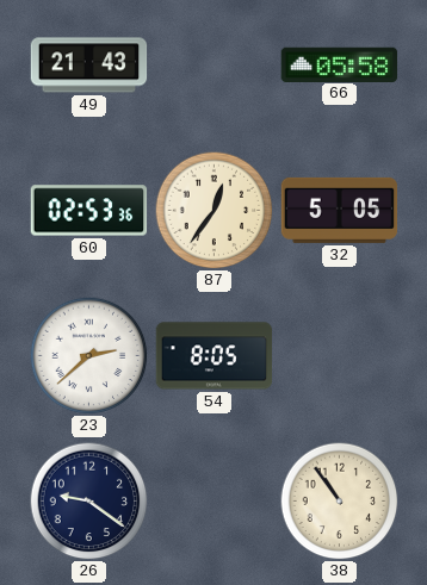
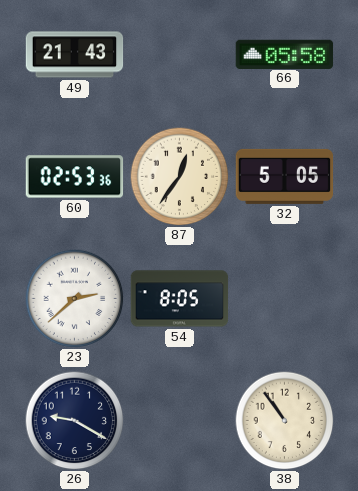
26: 9:21 -> 9:20
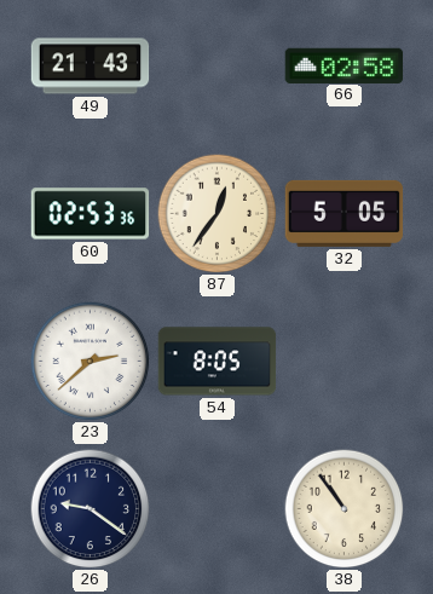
66: 05:58 -> 02:58
26: 9:20 -> 9:21
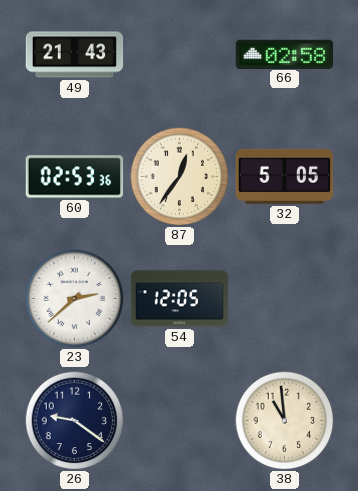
54: 8:05 -> 12:05
38: 10:54 -> 10:59
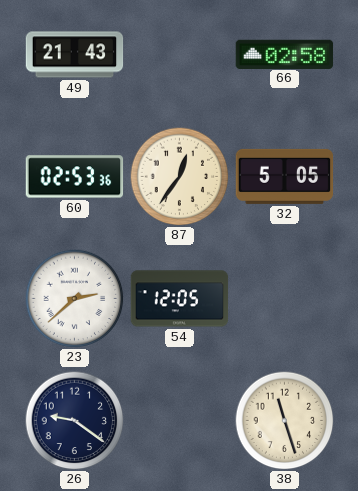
38: 10:59 -> 11:27
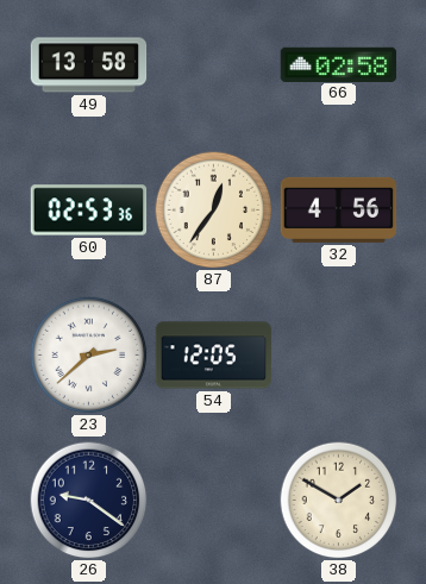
49: 21:43 -> 13:58
32: 5:05 -> 4:56
38: 11:27 -> 1:50
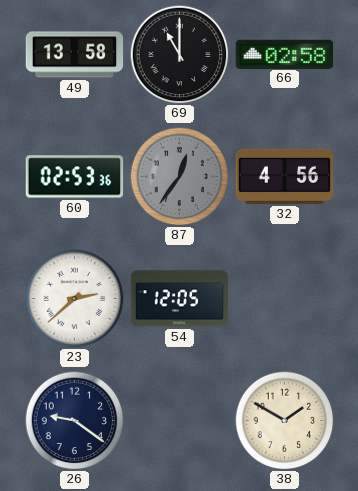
69: none -> 11:00
87 dial: cream -> grey
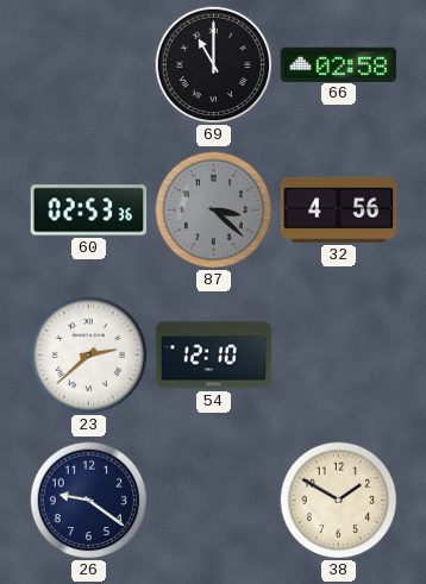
49: 13:58 -> none
87: 12:36 -> 3:22
54: 12:05 -> 12:10
